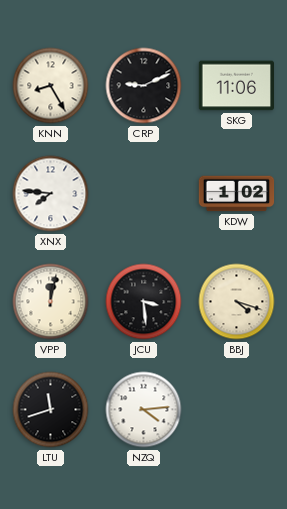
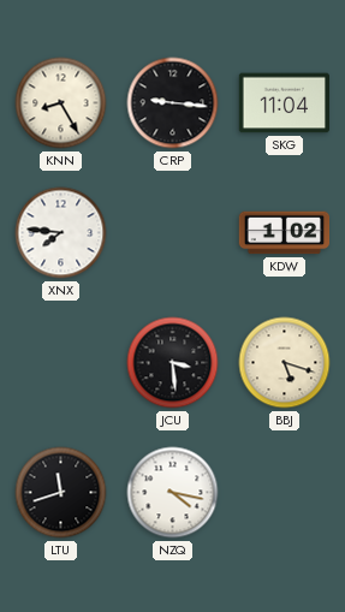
CRP: 9:11 -> 9:16
SKG: 11:06 -> 11:04
VPP: 12:02 -> none
BBJ: 4:18 -> 5:18
NZQ: 4:14 -> 4:17
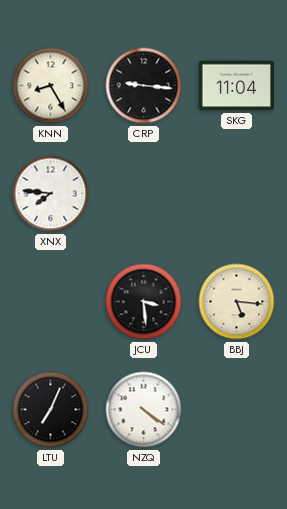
KDW: 1:02 -> none
BBJ: 5:18 -> 5:16
LTU: 11:42 -> 7:04
NZQ: 4:17 -> 4:21
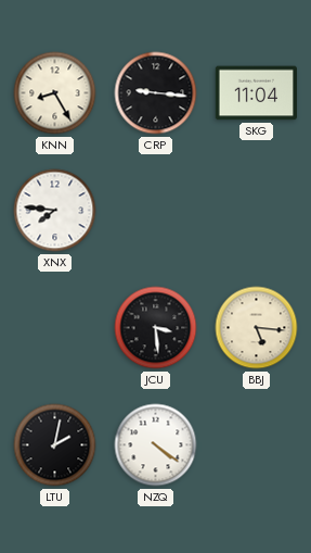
LTU: 7:04 -> 2:02
